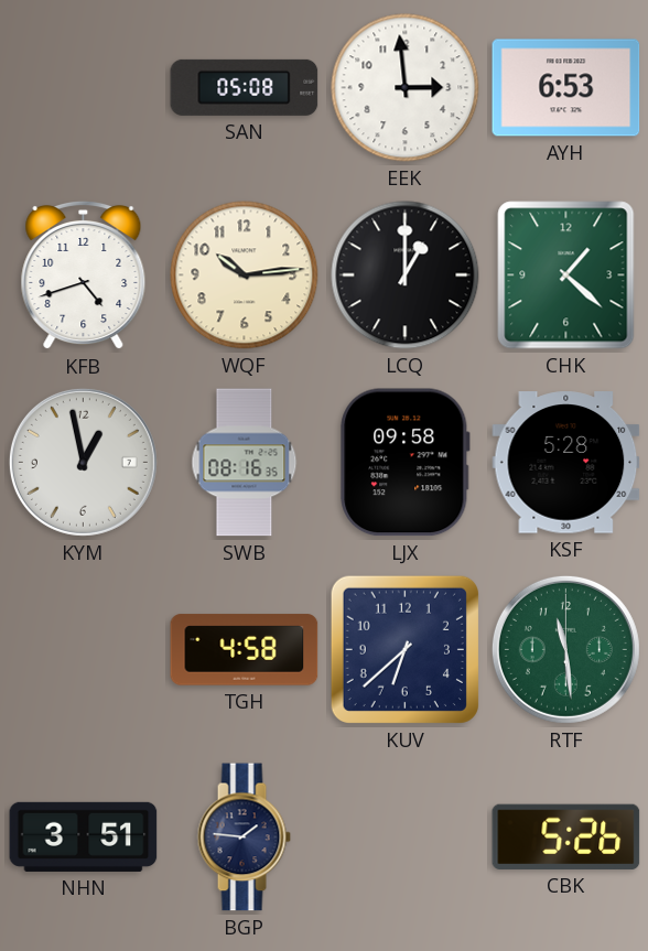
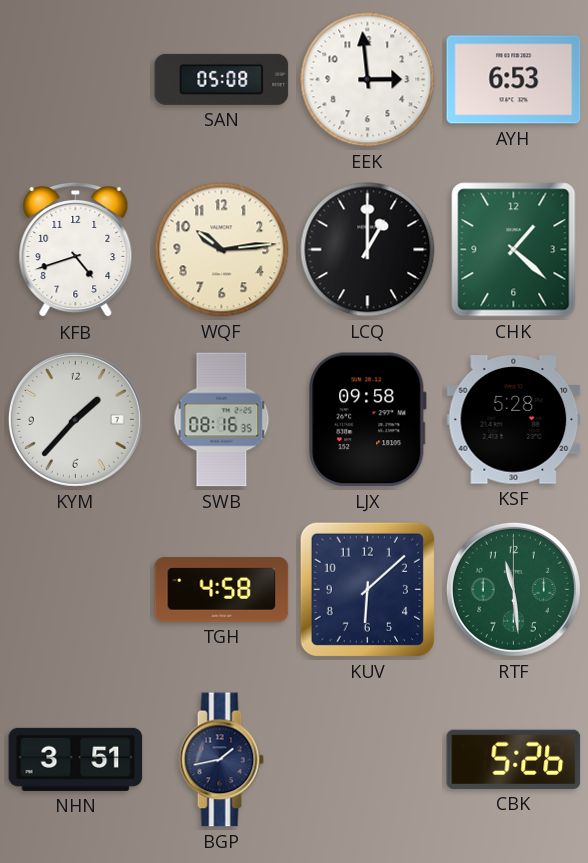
KYM: 12:58 -> 1:37
KUV: 6:38 -> 6:08
BGP: 1:46 -> 1:43
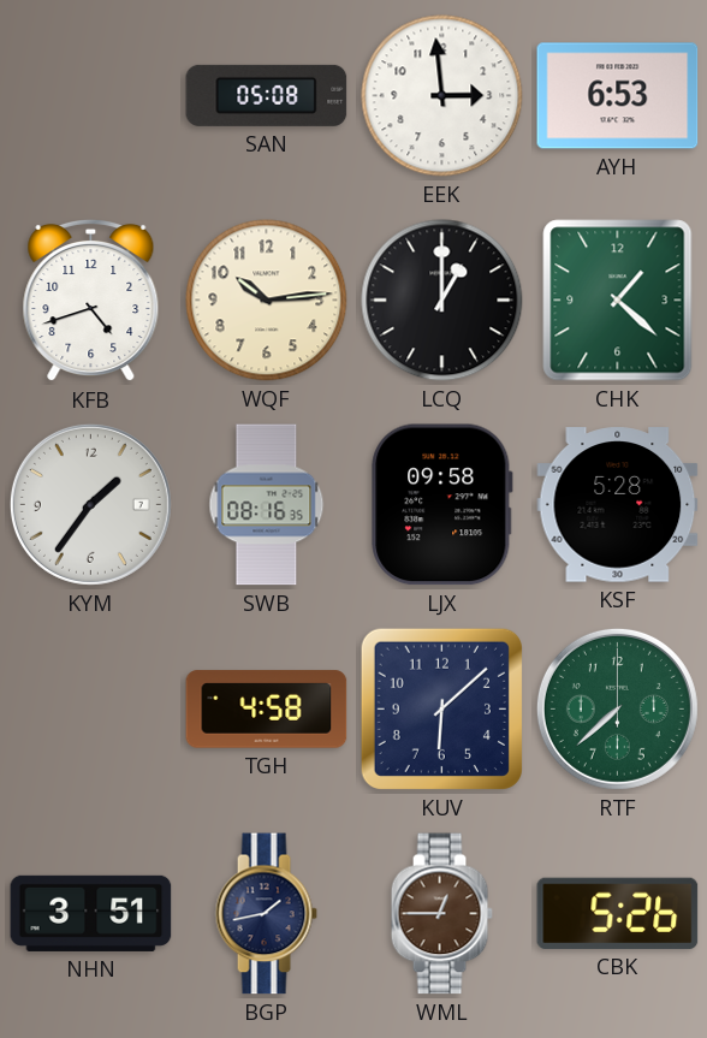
KYM: 1:37 -> 1:36
RTF: 11:29 -> 7:38
WML: none -> 12:45
